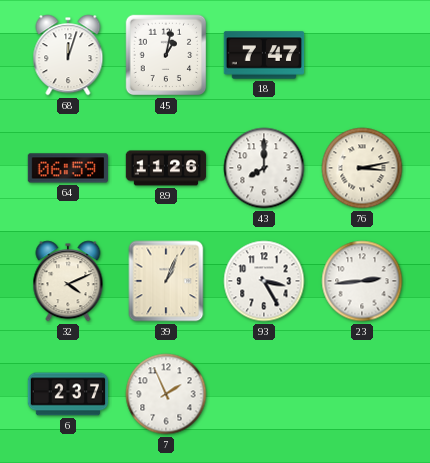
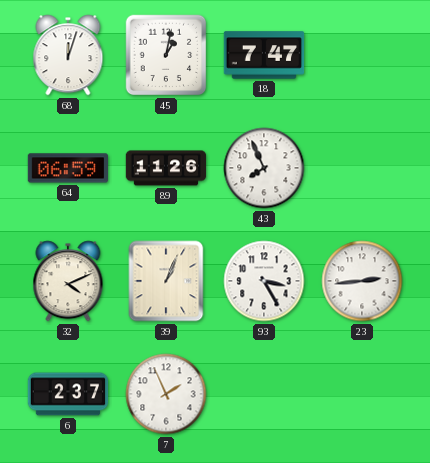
43: 8:00 -> 7:56
76: 3:13 -> none
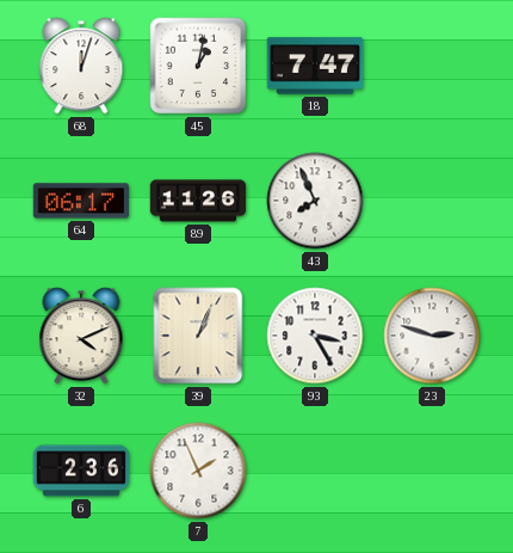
64: 06:59 -> 06:17
23: 2:44 -> 2:48
6: 2:37 -> 2:36
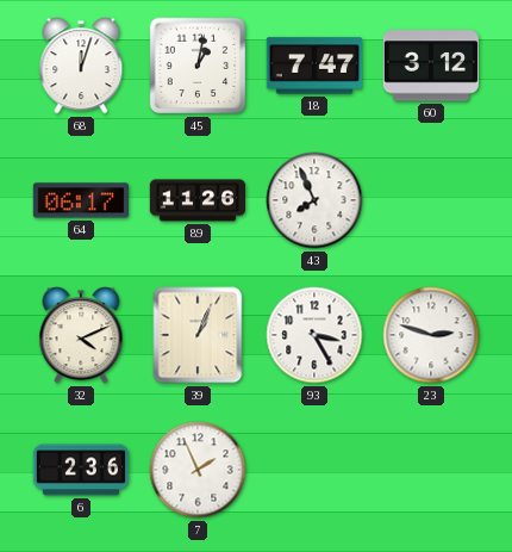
60: none -> 3:12
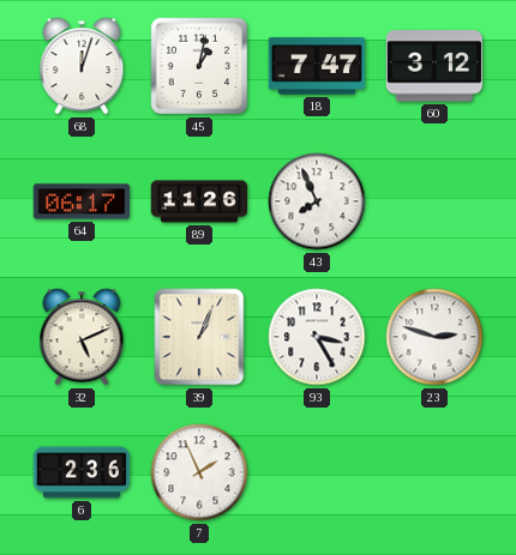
32: 4:11 -> 5:11
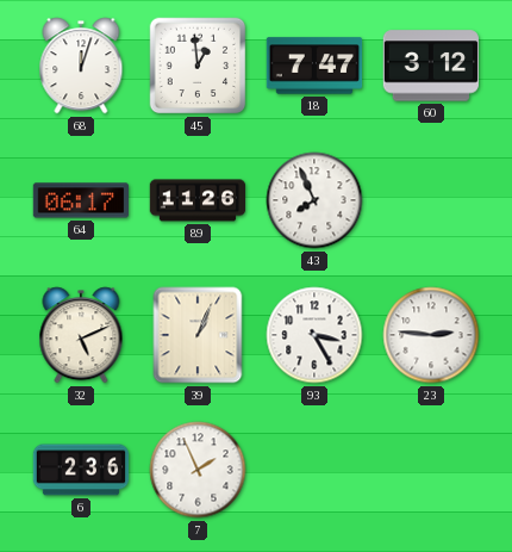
45: 1:02 -> 12:59
23: 2:48 -> 2:46
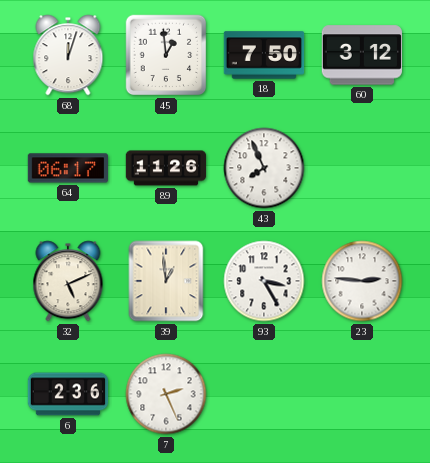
18: 7:47 -> 7:50
39: 1:04 -> 12:59
7: 1:56 -> 2:26
